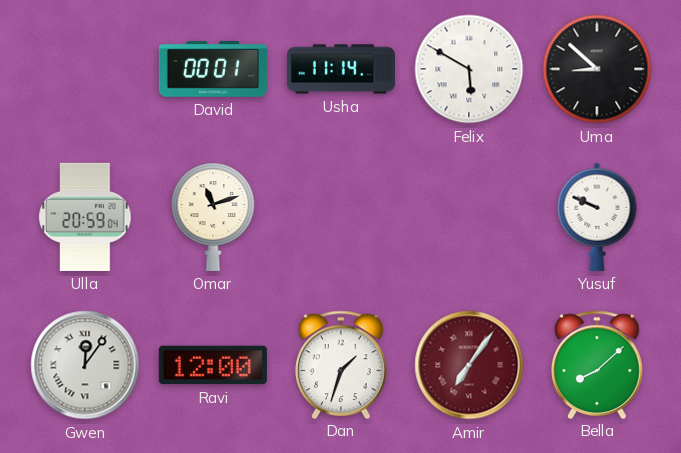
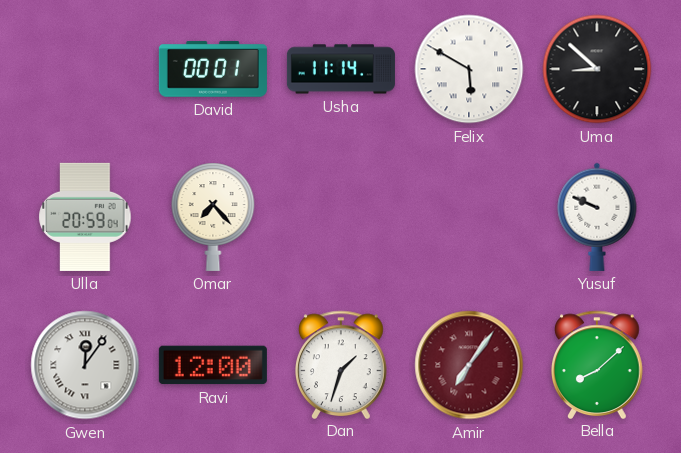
Omar: 11:12 -> 7:23
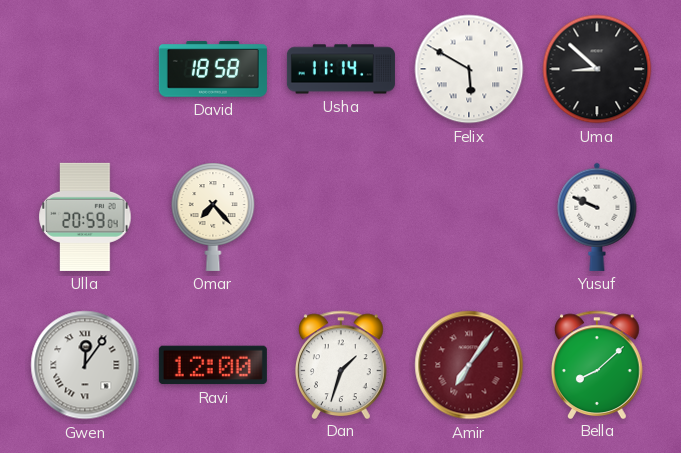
David: 00:01 -> 18:58
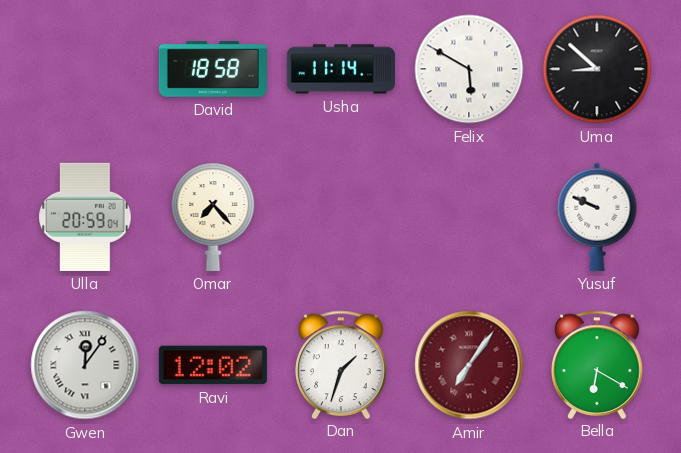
Ravi: 12:00 -> 12:02
Bella: 8:08 -> 6:20
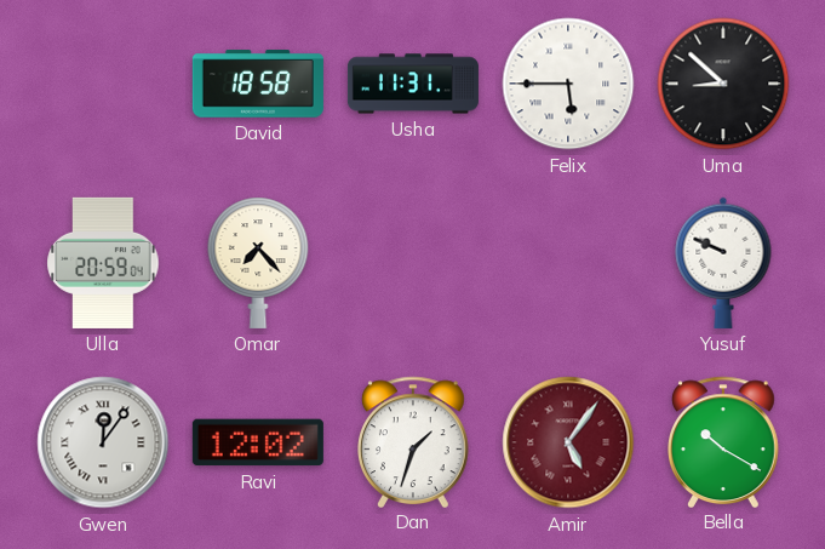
Usha: 11:14 -> 11:31
Felix: 5:50 -> 5:45
Amir: 7:06 -> 5:06
Bella: 6:20 -> 10:20
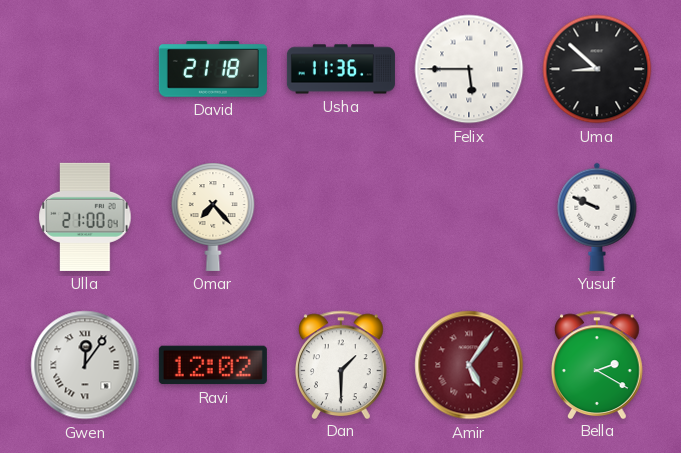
David: 18:58 -> 21:18
Usha: 11:31 -> 11:36
Ulla: 20:59 -> 21:00
Dan: 1:33 -> 1:30
Bella: 10:20 -> 2:20
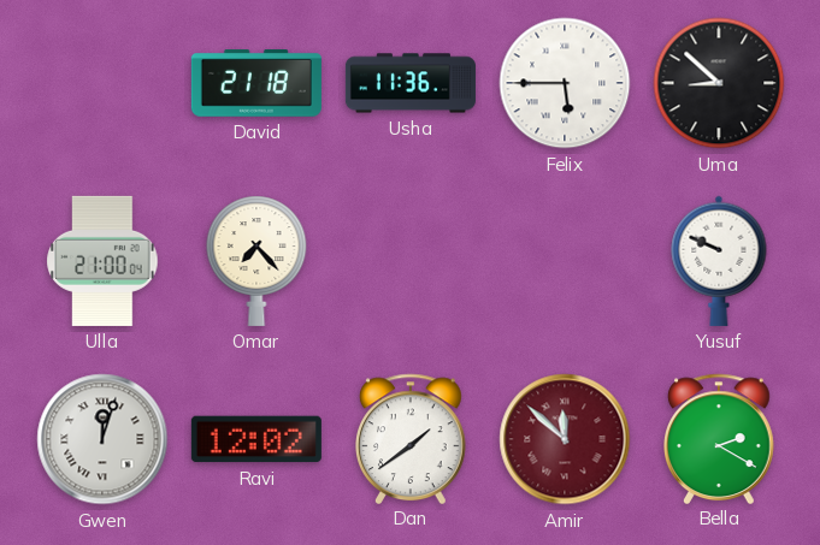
Gwen: 12:06 -> 12:03
Dan: 1:30 -> 1:39
Amir: 5:06 -> 11:52
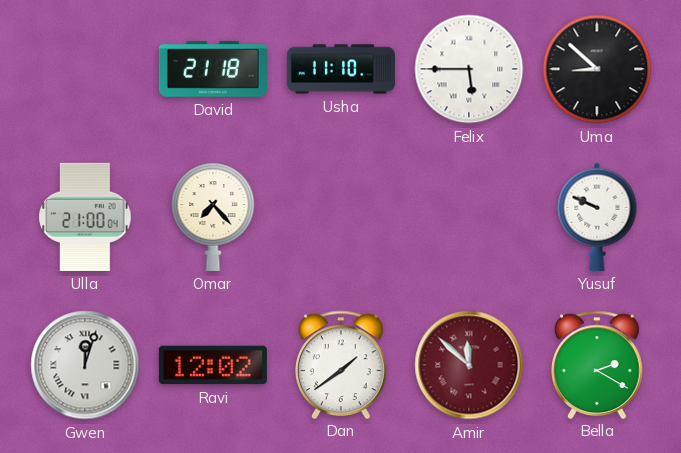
Usha: 11:36 -> 11:10
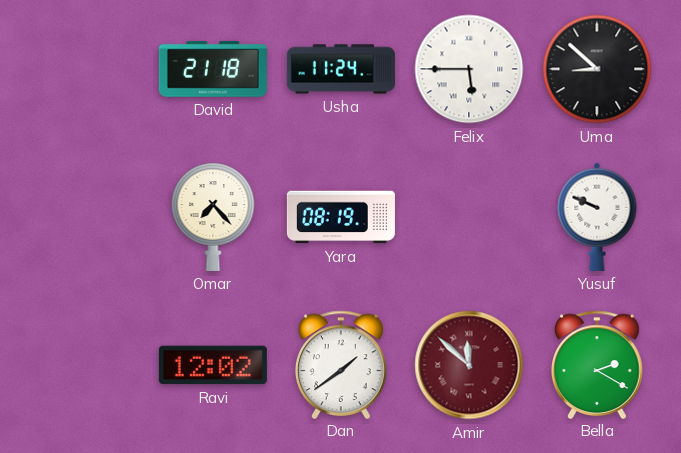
Usha: 11:10 -> 11:24
Ulla: 21:00 -> none
Yara: none -> 08:19
Gwen: 12:03 -> none
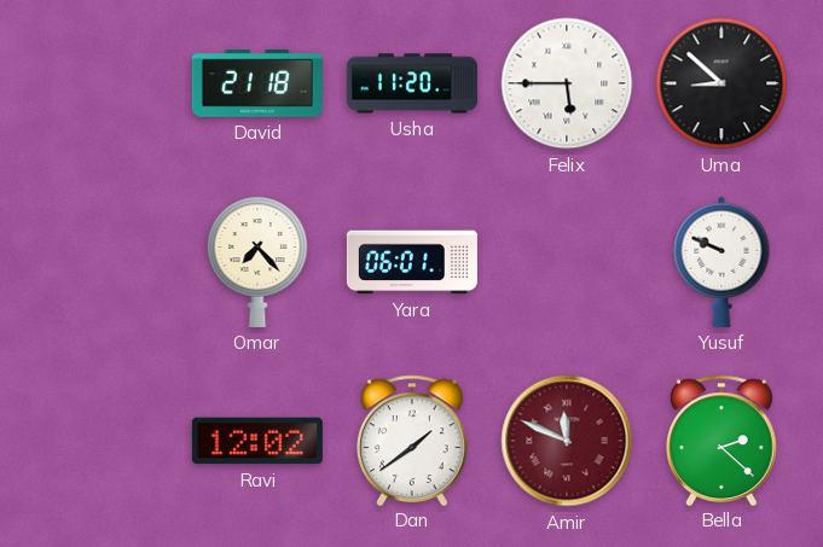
Usha: 11:24 -> 11:20
Yara: 08:19 -> 06:01
Amir: 11:52 -> 11:49
Bella: 2:20 -> 2:22
